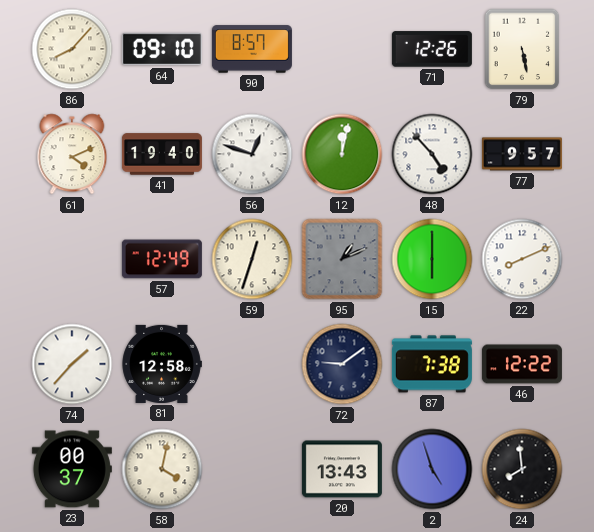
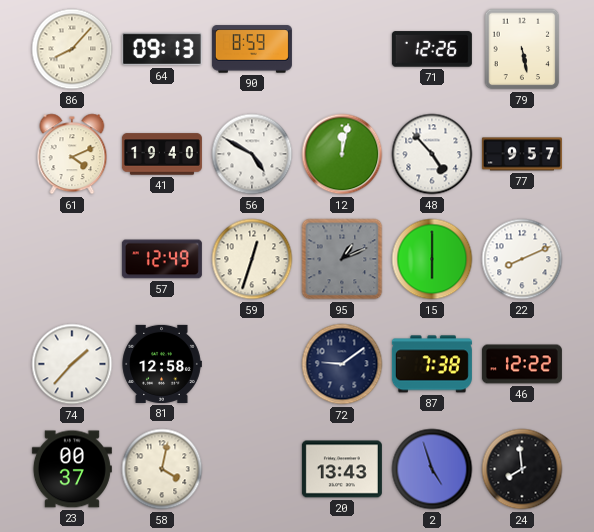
64: 09:10 -> 09:13
90: 8:57 -> 8:59
56: 12:48 -> 4:50
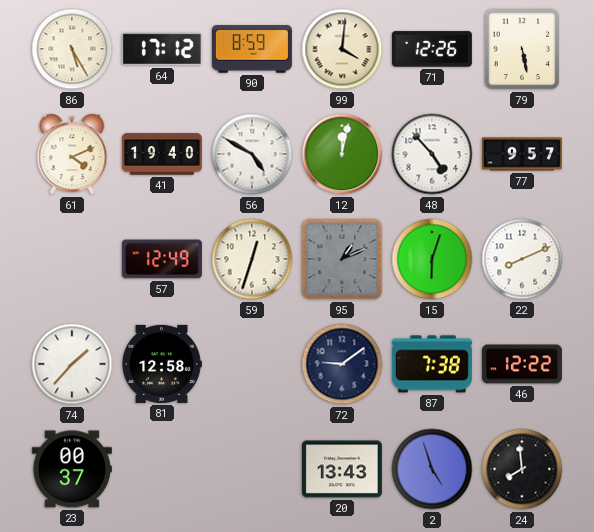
86: 8:07 -> 5:25
64: 09:13 -> 17:12
99: none -> 4:01
15: 6:00 -> 6:03
58: 4:02 -> none
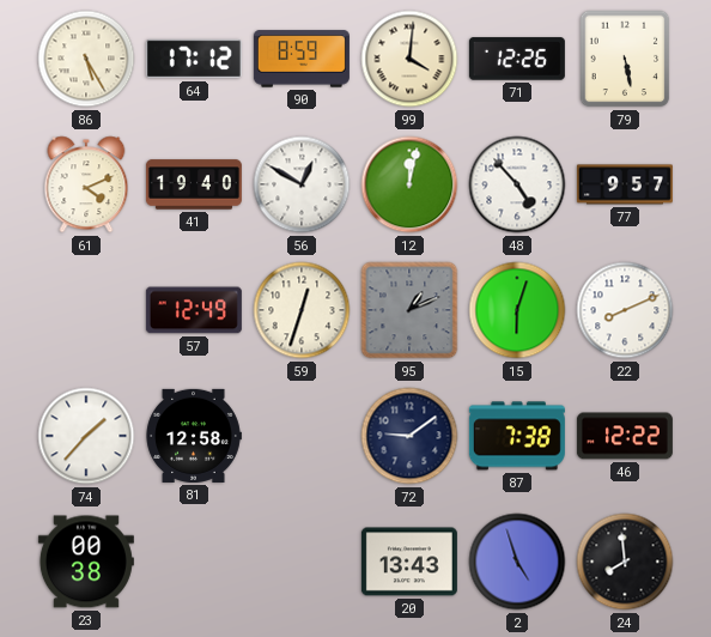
56: 4:50 -> 12:50
23: 00:37 -> 00:38
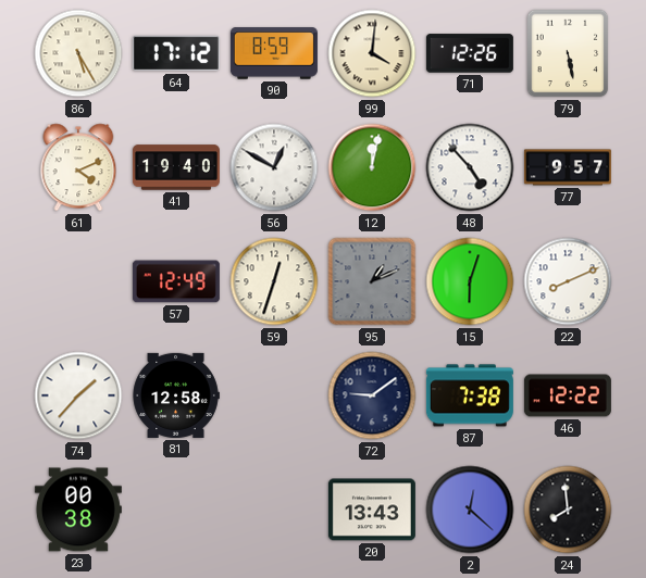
2: 4:57 -> 12:22
